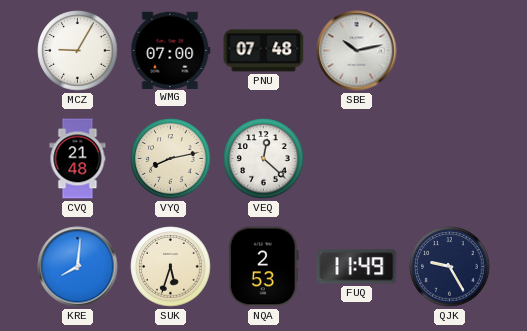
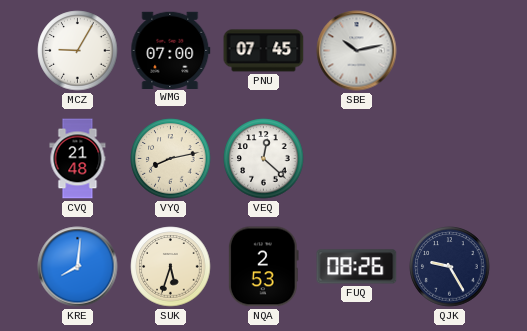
PNU: 07:48 -> 07:45
FUQ: 11:49 -> 08:26
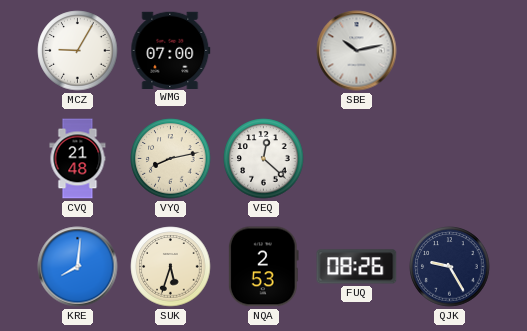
PNU: 07:45 -> none
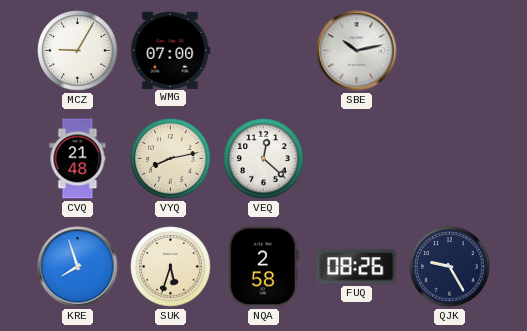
KRE: 8:01 -> 7:57
NQA: 2:53 -> 2:58
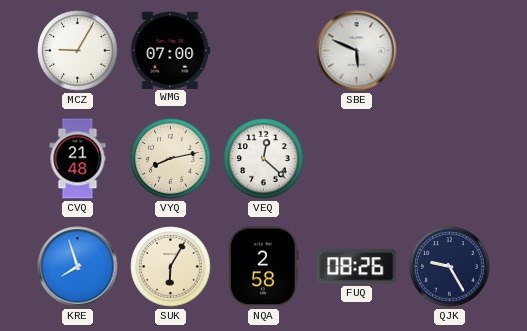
SBE: 10:13 -> 5:49
SUK: 5:33 -> 6:05
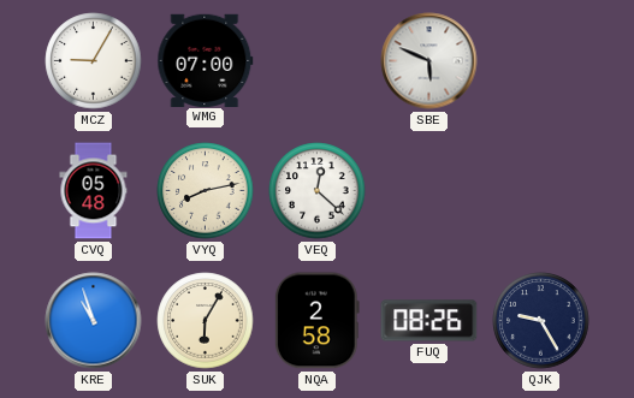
CVQ: 21:48 -> 05:48
KRE: 7:57 -> 10:57
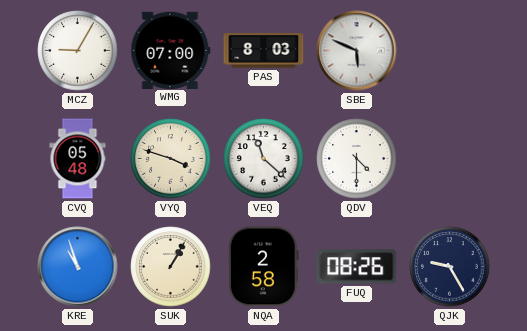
PAS: none -> 8:03
VYQ: 8:13 -> 3:48
VEQ: 12:22 -> 11:22
QDV: none -> 4:30
SUK: 6:05 -> 1:05
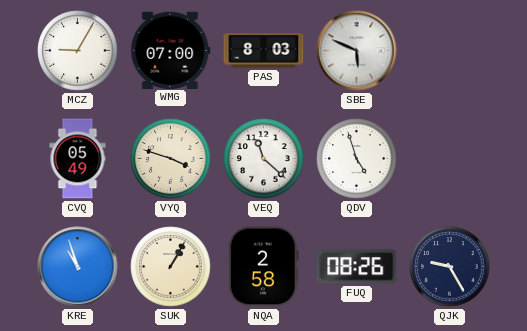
CVQ: 05:48 -> 05:49
QDV: 4:30 -> 4:57
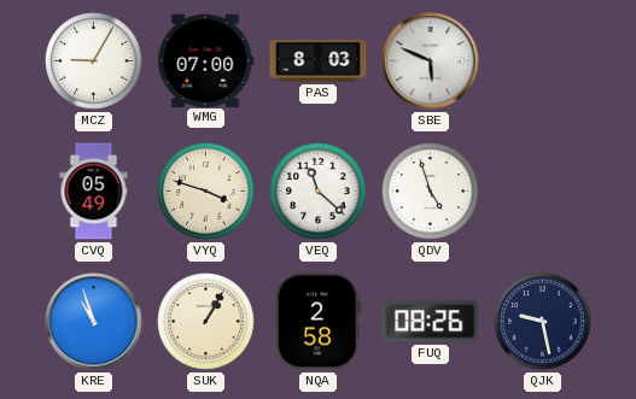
QJK: 9:25 -> 9:28
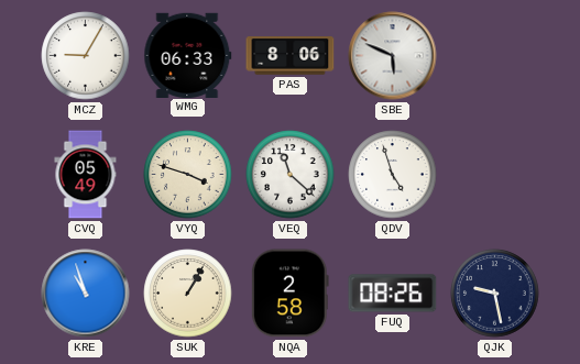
WMG: 07:00 -> 06:33
PAS: 8:03 -> 8:06
